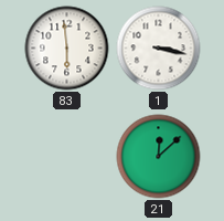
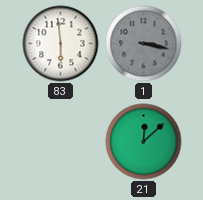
1 dial: white -> grey
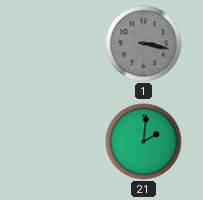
83: 5:59 -> none
21: 12:08 -> 2:01
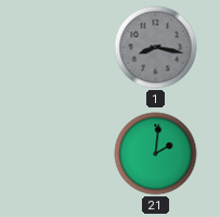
1: 3:17 -> 8:17
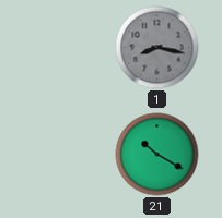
21: 2:01 -> 10:20
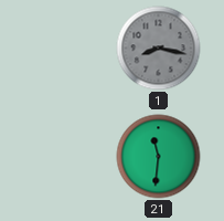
21: 10:20 -> 11:31
